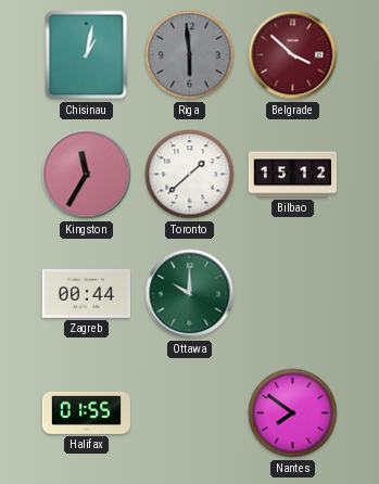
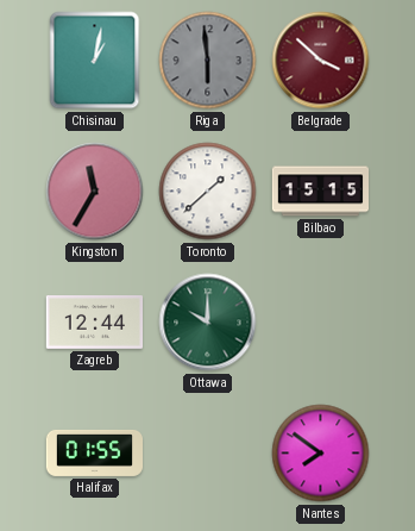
Bilbao: 15:12 -> 15:15
Zagreb: 00:44 -> 12:44
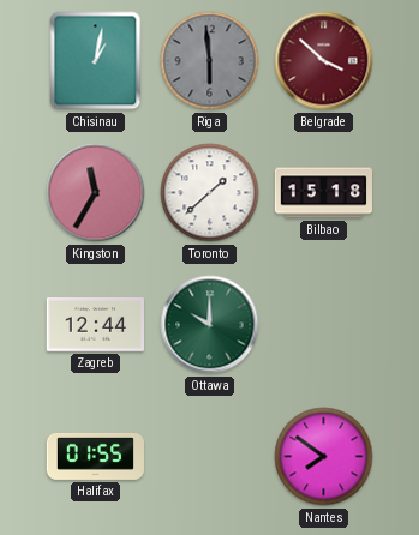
Bilbao: 15:15 -> 15:18
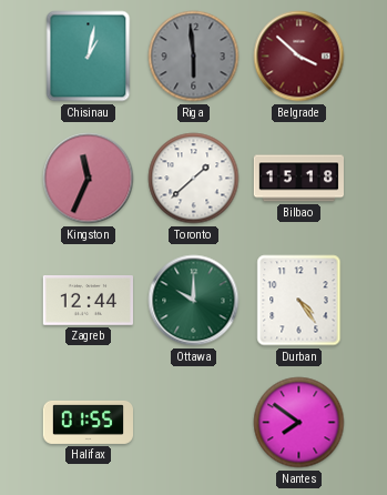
Kingston: 11:35 -> 11:34
Durban: none -> 4:24
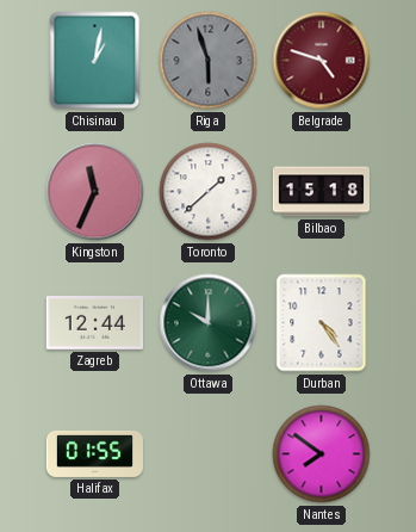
Riga: 5:59 -> 5:57
Belgrade: 3:52 -> 4:48
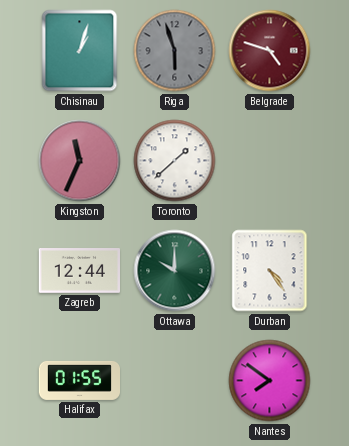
Chisinau: 1:02 -> 1:03
Bilbao: 15:18 -> none
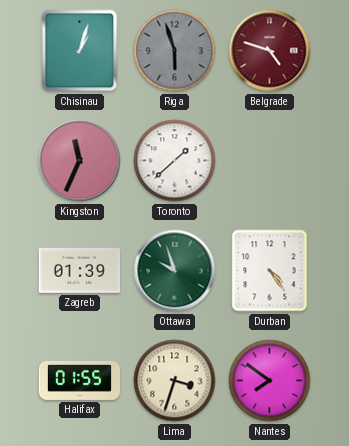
Zagreb: 12:44 -> 01:39
Ottawa: 10:00 -> 9:57
Lima: none -> 3:33
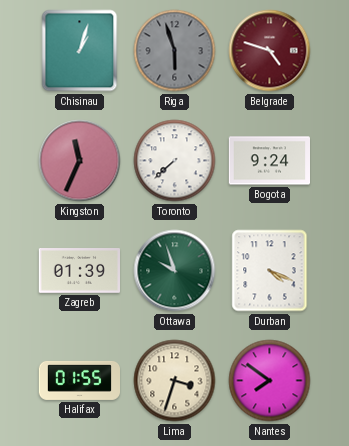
Toronto: 1:38 -> 7:38
Bogota: none -> 9:24
Durban: 4:24 -> 4:19
